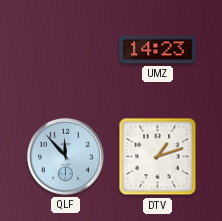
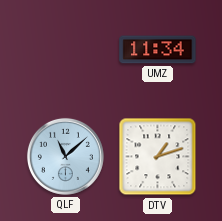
UMZ: 14:23 -> 11:34
QLF: 11:53 -> 11:08
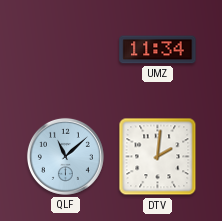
DTV: 1:12 -> 2:01
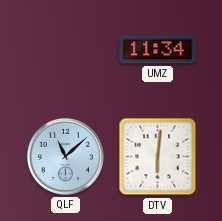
DTV: 2:01 -> 6:01
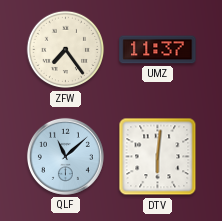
ZFW: none -> 7:24
UMZ: 11:34 -> 11:37
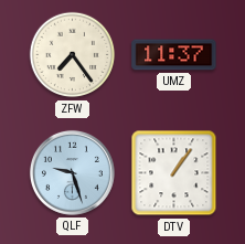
QLF: 11:08 -> 9:27
DTV: 6:01 -> 1:06
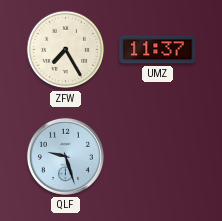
ZFW: 7:24 -> 7:25
DTV: 1:06 -> none
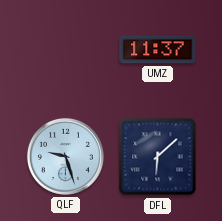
ZFW: 7:25 -> none
DFL: none -> 6:08
